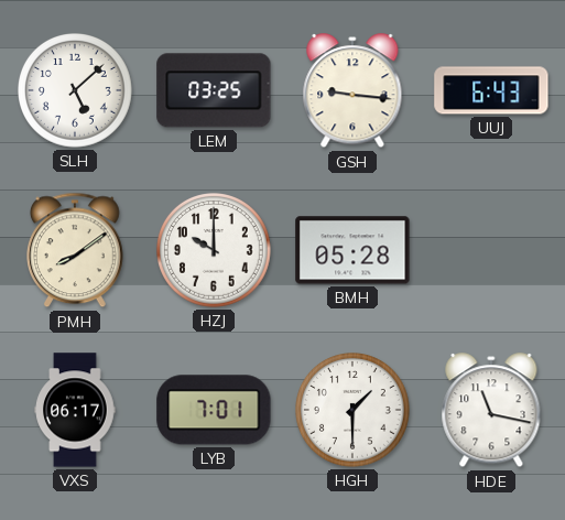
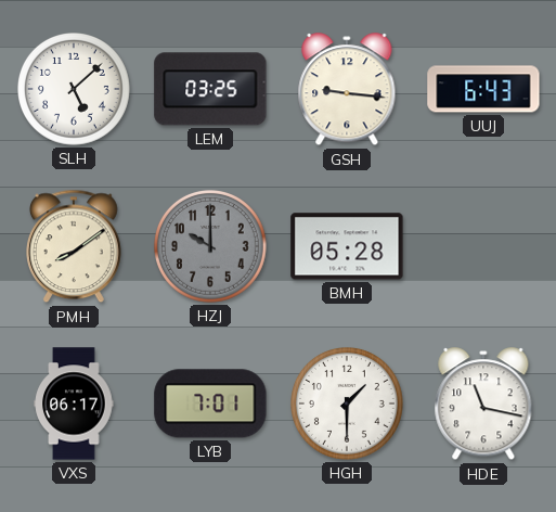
HZJ dial: white -> grey
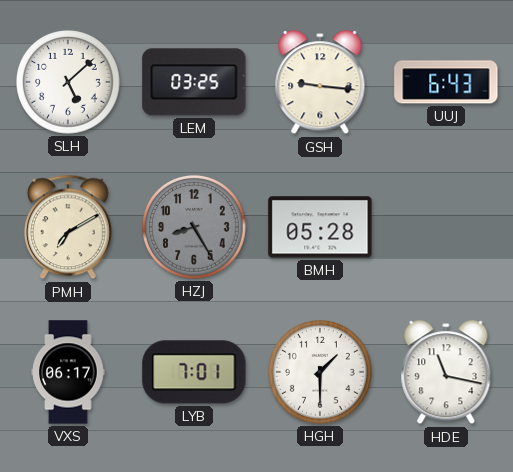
PMH: 8:09 -> 7:10
HZJ: 10:00 -> 8:25
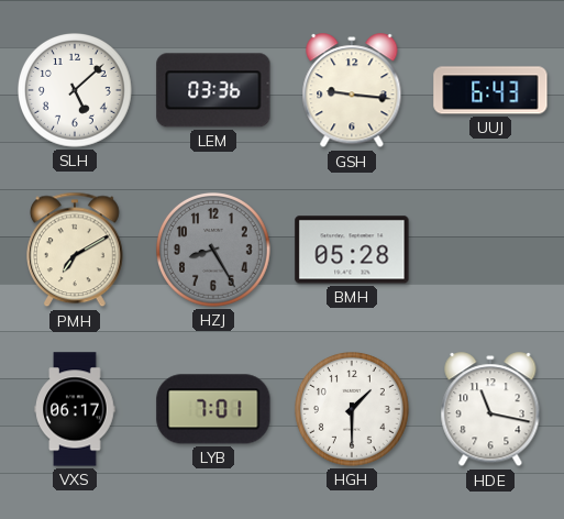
LEM: 03:25 -> 03:36
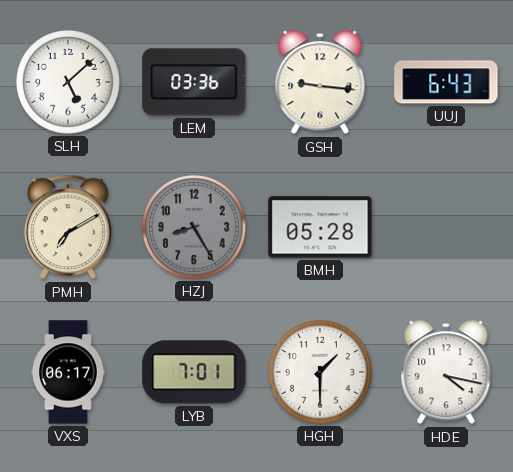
HDE: 11:17 -> 4:17
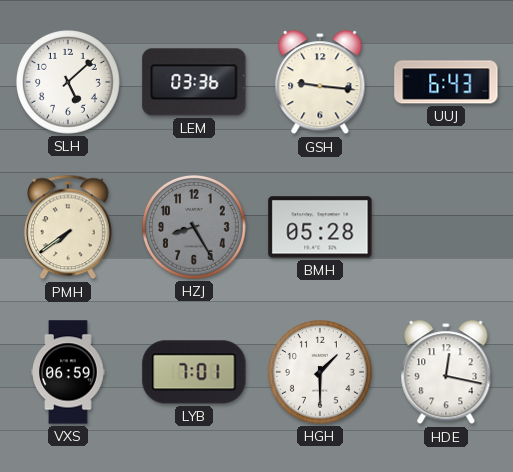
PMH: 7:10 -> 7:39
VXS: 06:17 -> 06:59
HDE: 4:17 -> 12:17
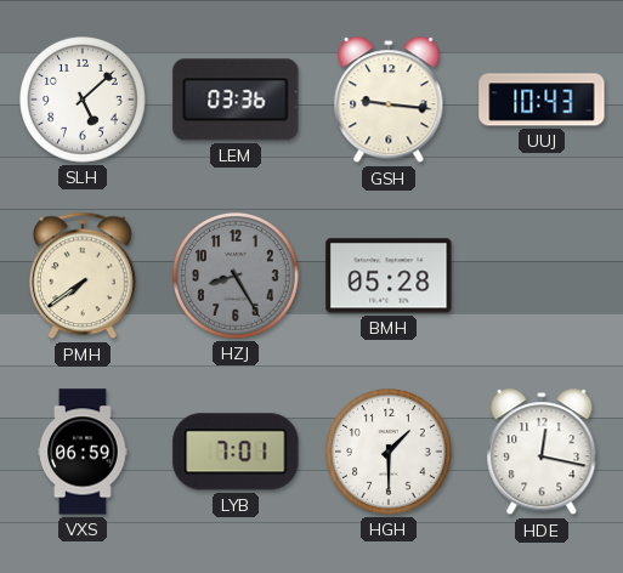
UUJ: 6:43 -> 10:43
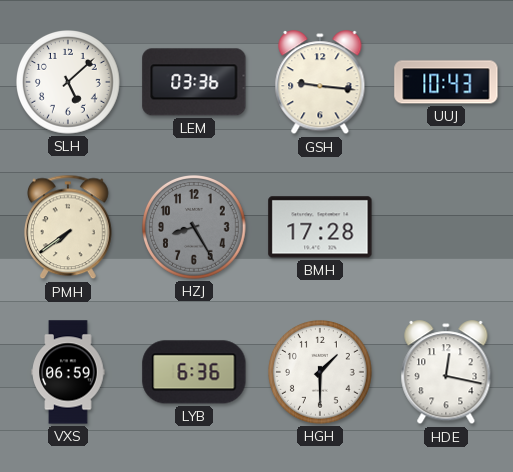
BMH: 05:28 -> 17:28
LYB: 7:01 -> 6:36
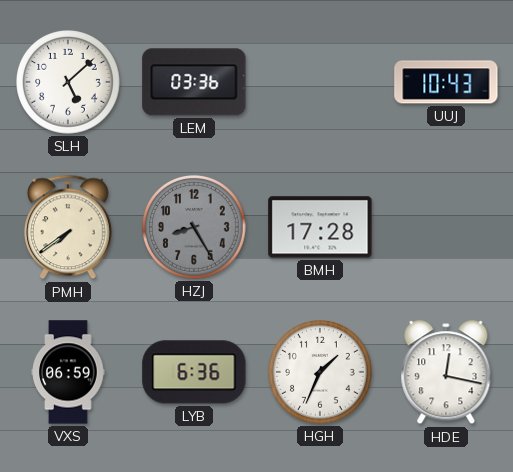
GSH: 9:16 -> none
HGH: 1:30 -> 1:34
